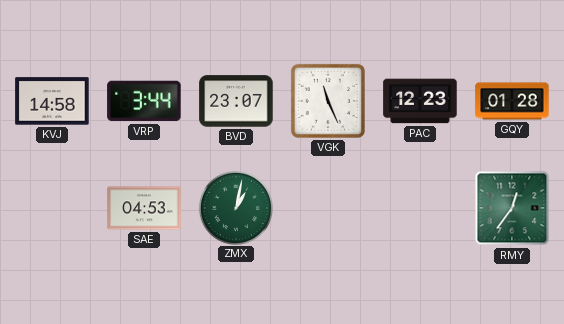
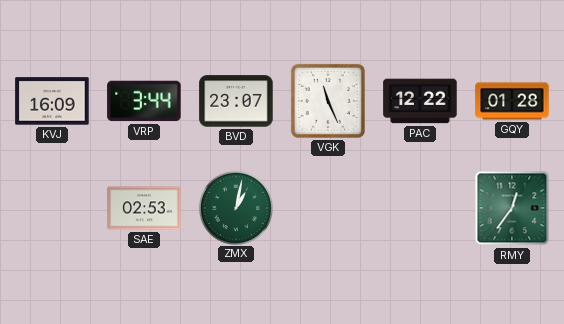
KVJ: 14:58 -> 16:09
PAC: 12:23 -> 12:22
SAE: 04:53 -> 02:53
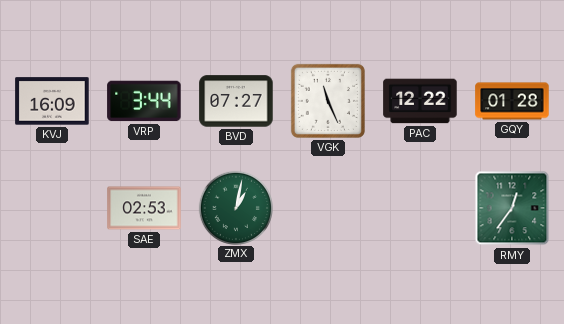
BVD: 23:07 -> 07:27
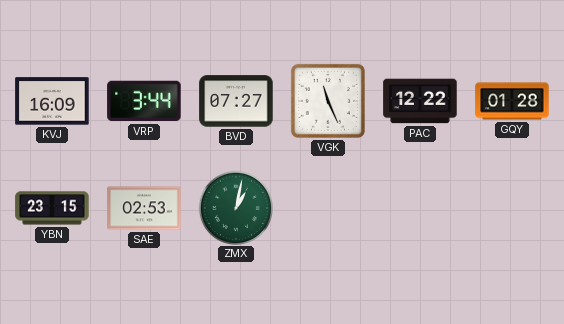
YBN: none -> 23:15
RMY: 12:36 -> none
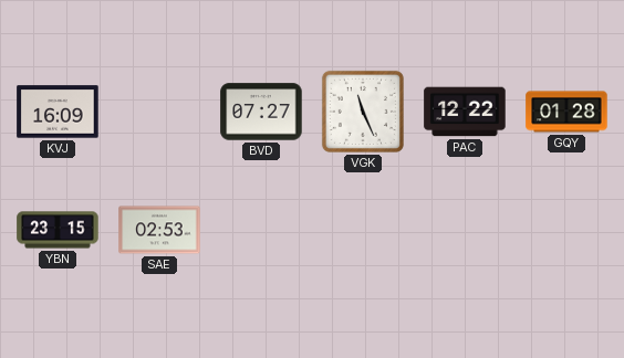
VRP: 3:44 -> none
ZMX: 1:02 -> none
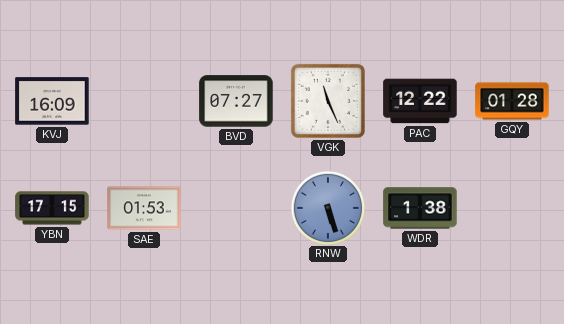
YBN: 23:15 -> 17:15
SAE: 02:53 -> 01:53
RNW: none -> 5:27
WDR: none -> 1:38
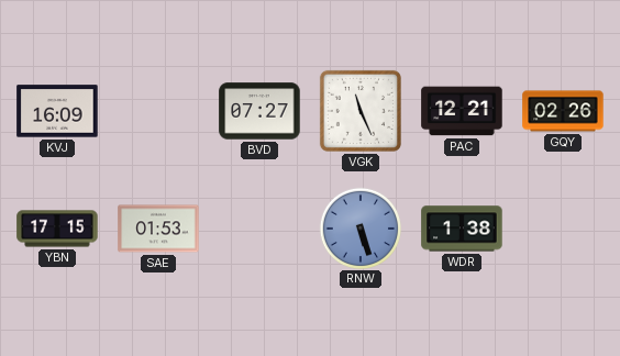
PAC: 12:22 -> 12:21
GQY: 01:28 -> 02:26
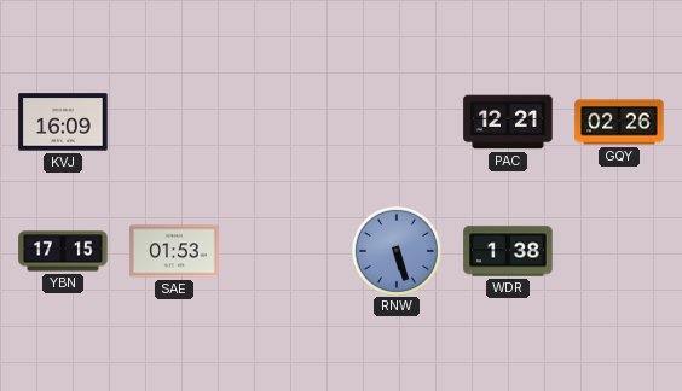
BVD: 07:27 -> none
VGK: 11:26 -> none
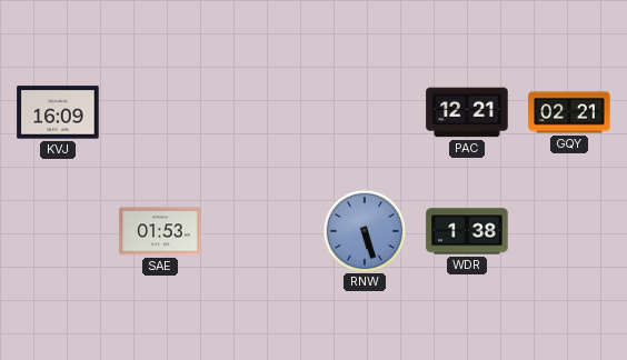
GQY: 02:26 -> 02:21
YBN: 17:15 -> none
